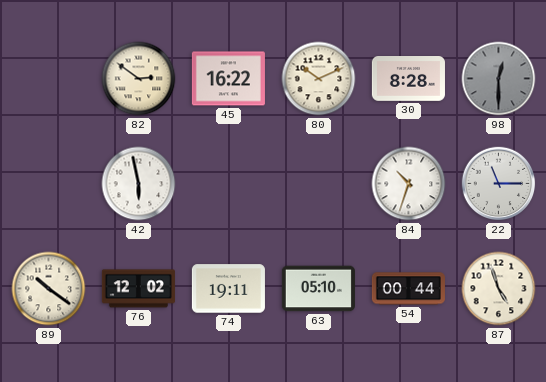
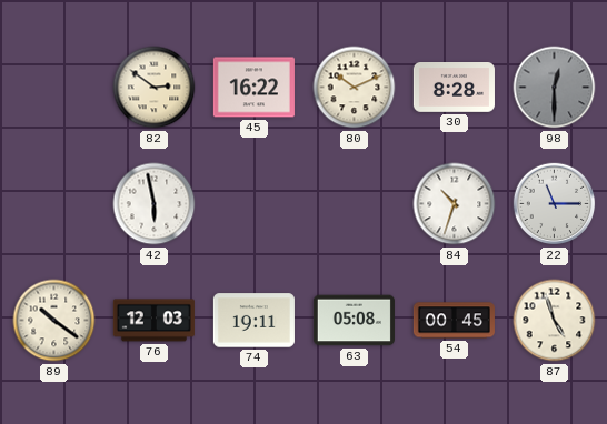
76: 12:02 -> 12:03
63: 05:10 -> 05:08
54: 00:44 -> 00:45
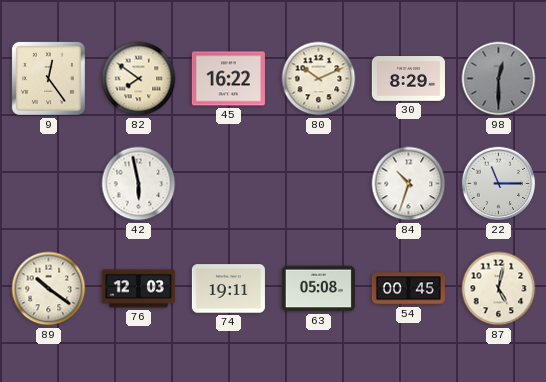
9: none -> 12:24
82: 2:51 -> 7:51
30: 8:28 -> 8:29
87: 4:57 -> 5:02
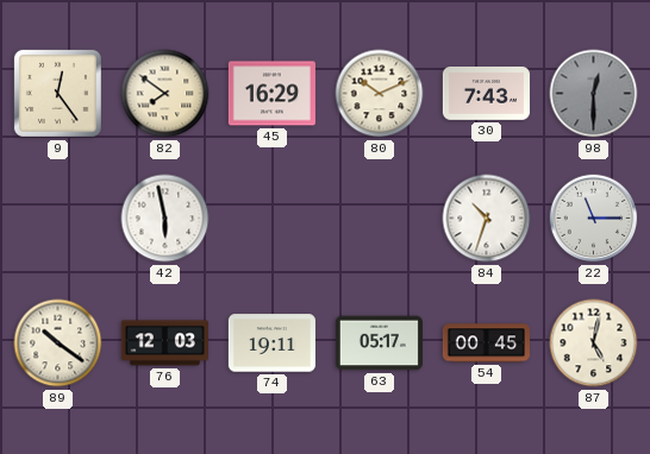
45: 16:22 -> 16:29
30: 8:29 -> 7:43
63: 05:08 -> 05:17
